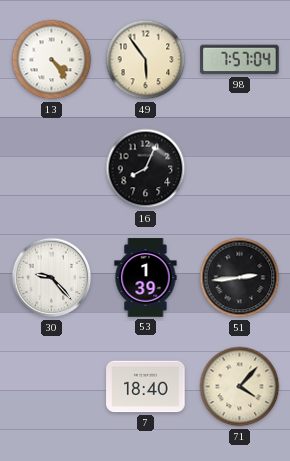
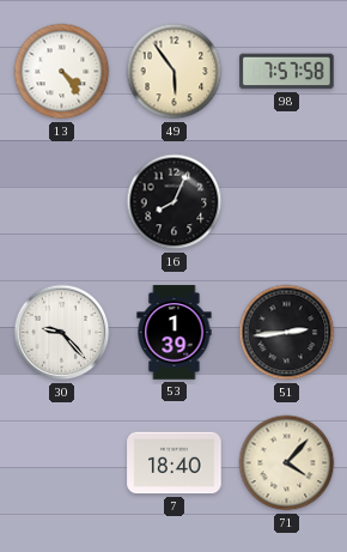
98: 7:57:04 -> 7:57:58
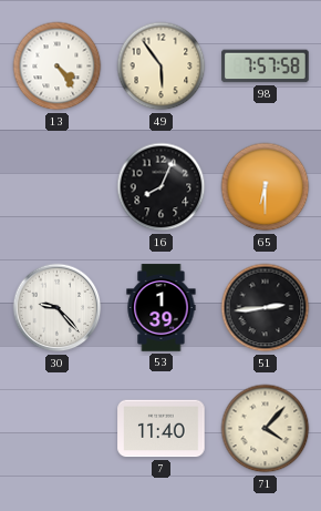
65: none -> 6:30
7: 18:40 -> 11:40
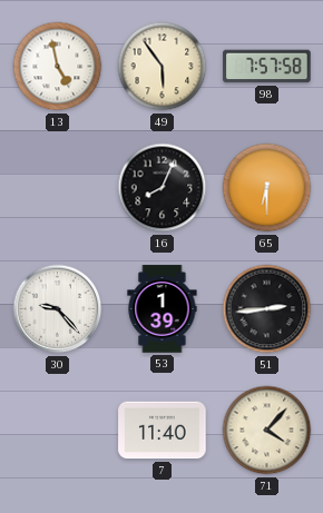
13: 4:24 -> 4:58
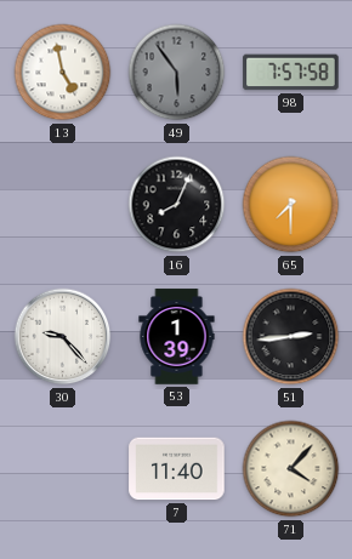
49 dial: cream -> grey
65: 6:30 -> 7:30
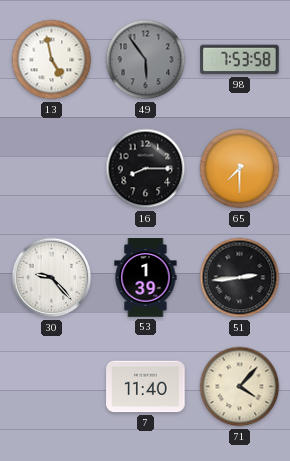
98: 7:57 -> 7:53
16: 8:04 -> 8:15
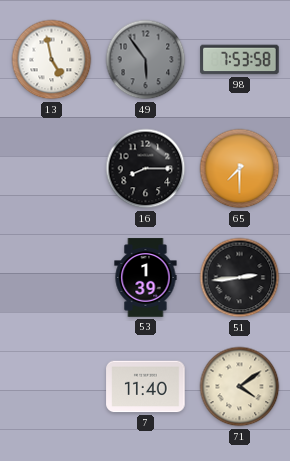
30: 9:23 -> none
71: 4:07 -> 4:09
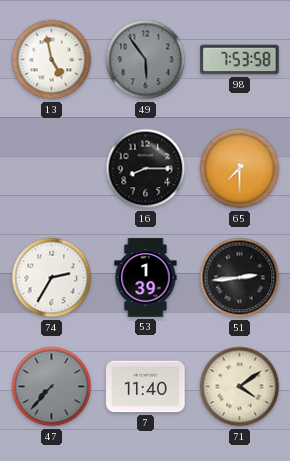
74: none -> 2:35
47: none -> 7:37
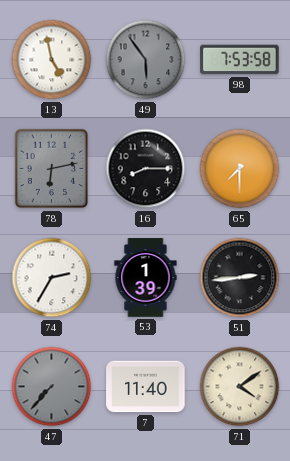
78: none -> 6:13
